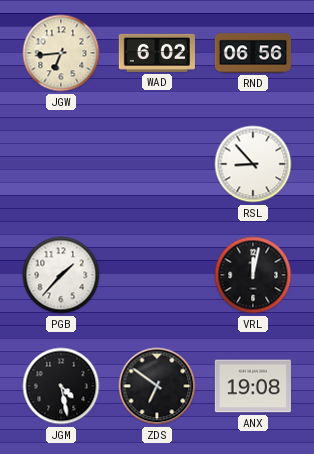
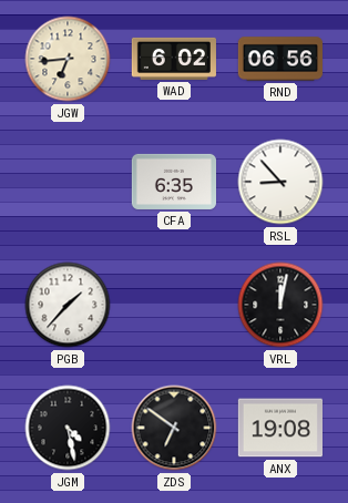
CFA: none -> 6:35
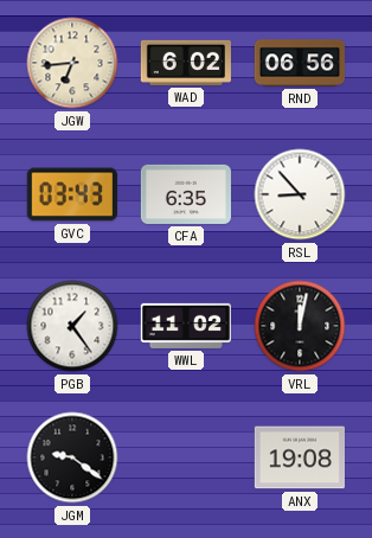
GVC: none -> 03:43
PGB: 1:37 -> 1:24
WWL: none -> 11:02
JGM: 4:28 -> 9:21
ZDS: 6:51 -> none
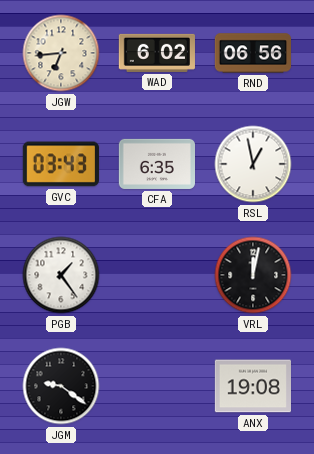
RSL: 8:53 -> 12:58
WWL: 11:02 -> none
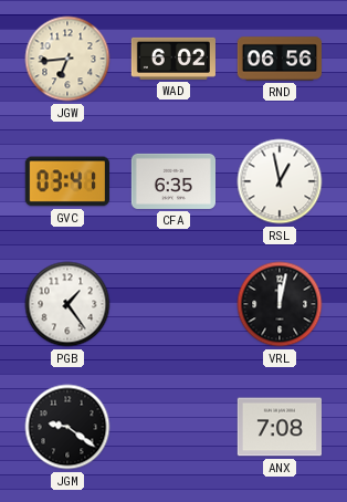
GVC: 03:43 -> 03:41
ANX: 19:08 -> 7:08
